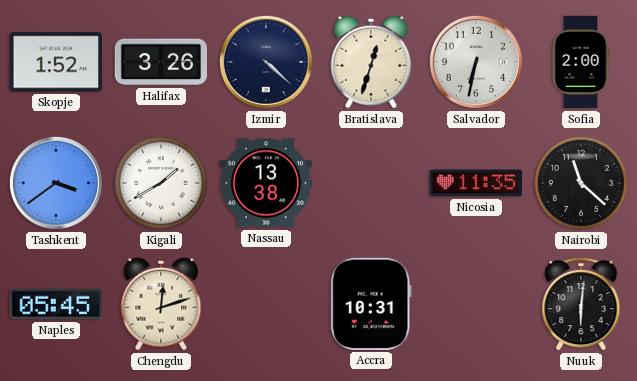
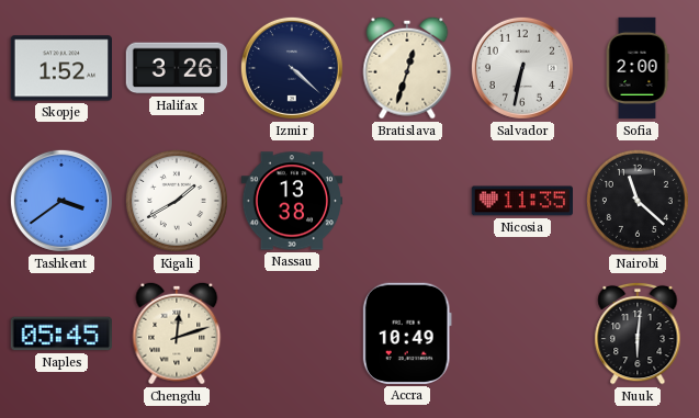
Accra: 10:31 -> 10:49
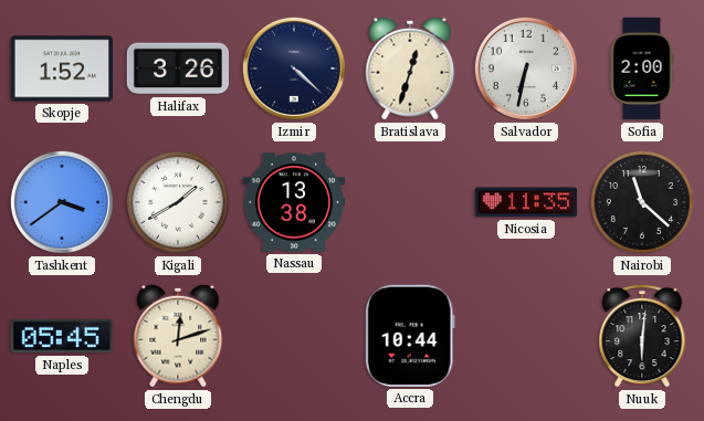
Accra: 10:49 -> 10:44
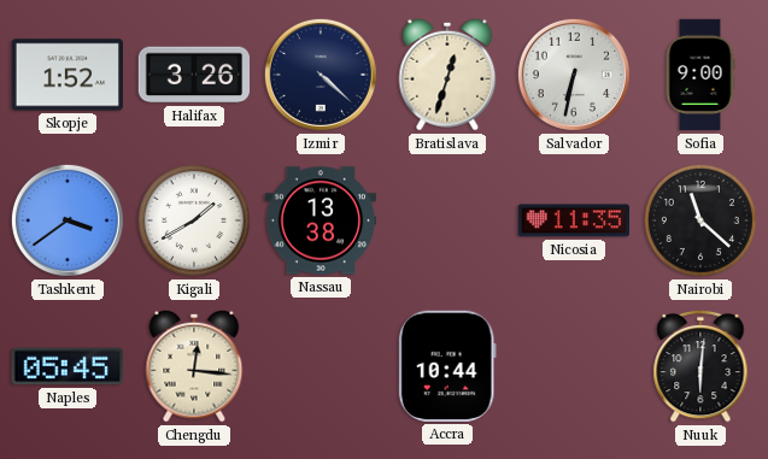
Sofia: 2:00 -> 9:00
Chengdu: 12:12 -> 12:16
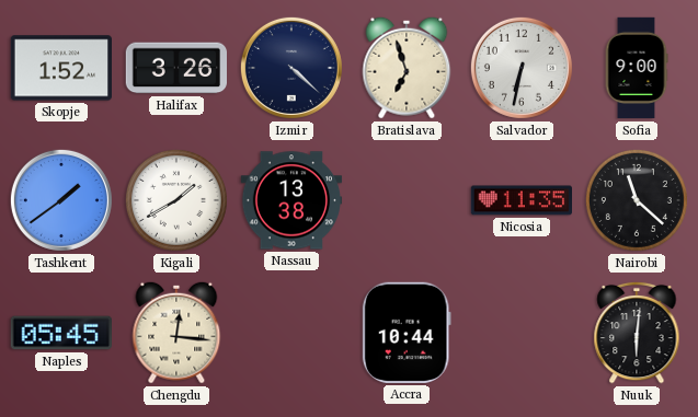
Bratislava: 12:33 -> 6:57
Tashkent: 3:39 -> 1:39
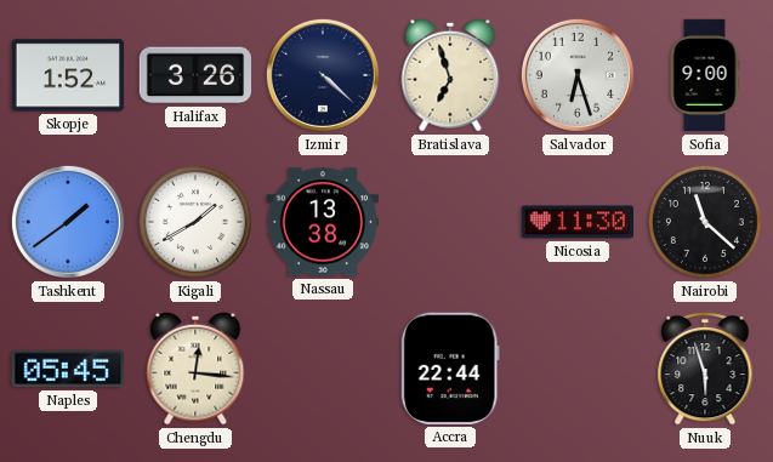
Salvador: 6:32 -> 6:27
Nicosia: 11:35 -> 11:30
Accra: 10:44 -> 22:44
Nuuk: 6:01 -> 5:57
